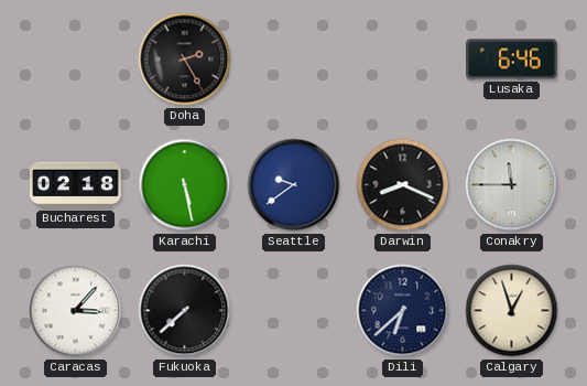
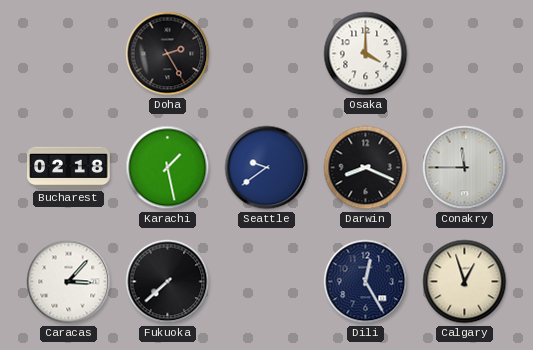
Osaka: none -> 4:00
Lusaka: 6:46 -> none
Karachi: 5:28 -> 1:28
Dili: 6:38 -> 12:25
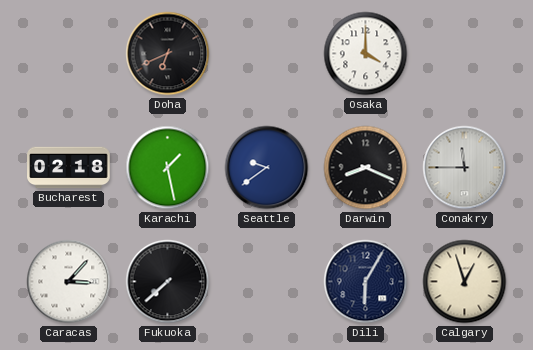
Doha: 2:25 -> 6:41
Dili: 12:25 -> 6:05
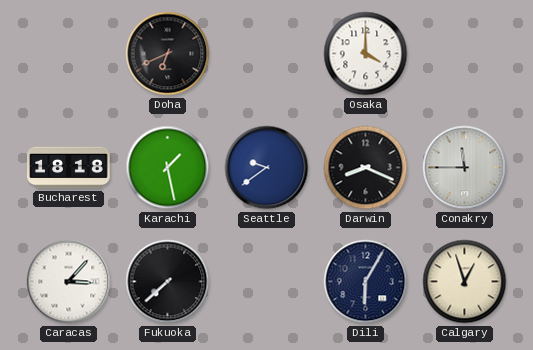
Bucharest: 02:18 -> 18:18
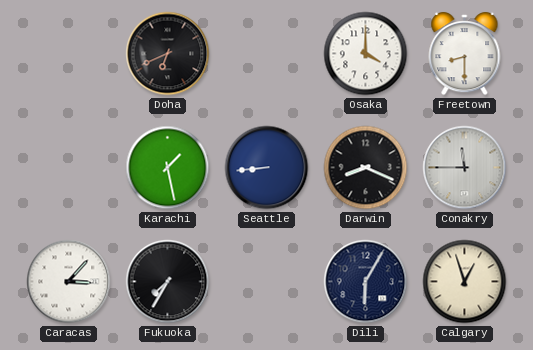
Freetown: none -> 8:30
Bucharest: 18:18 -> none
Seattle: 9:39 -> 8:44
Fukuoka: 7:38 -> 7:35
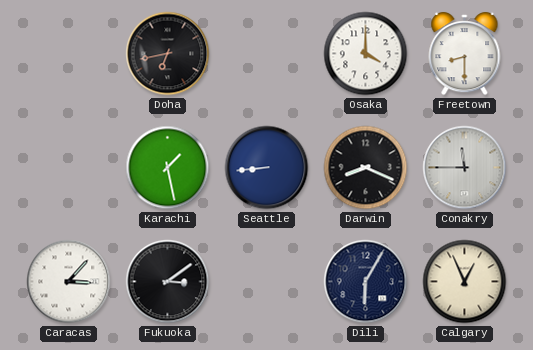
Doha: 6:41 -> 6:43
Fukuoka: 7:35 -> 3:09
Calgary: 12:57 -> 12:56
